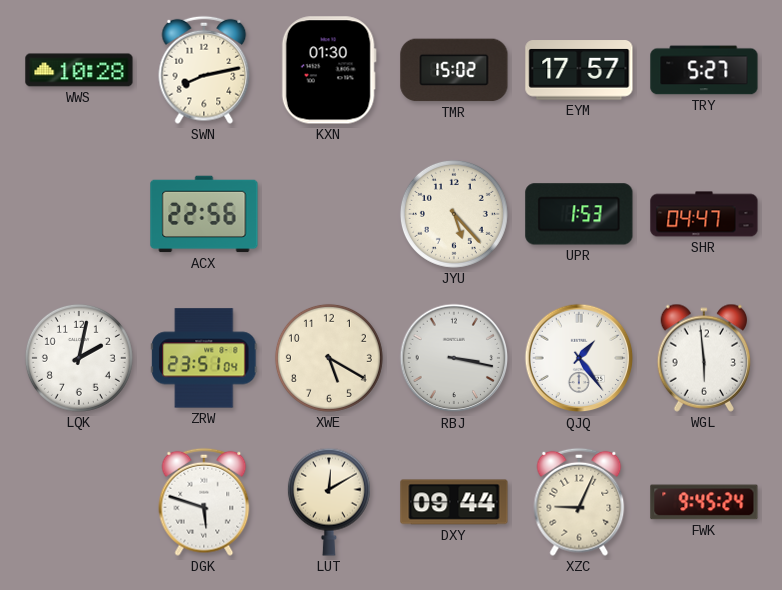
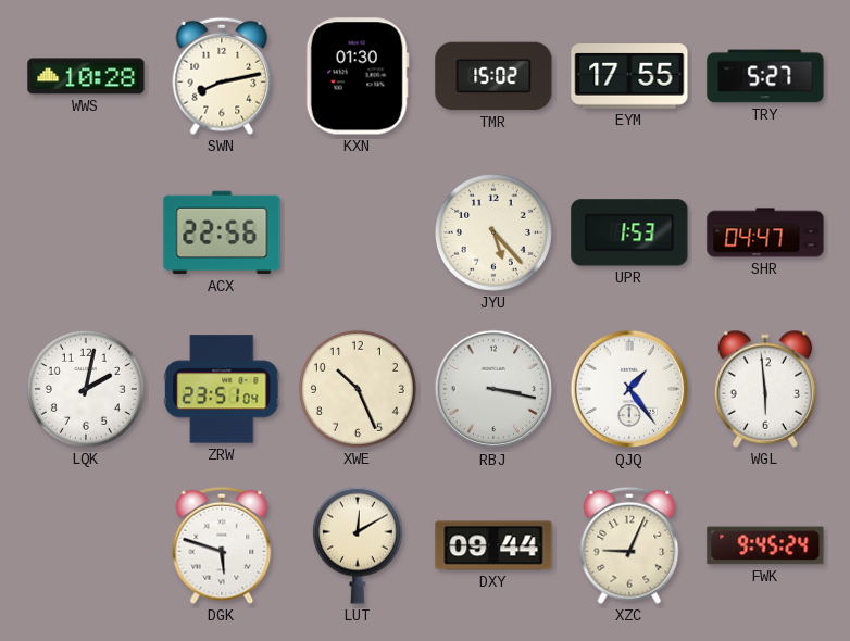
EYM: 17:57 -> 17:55
XWE: 5:20 -> 10:26
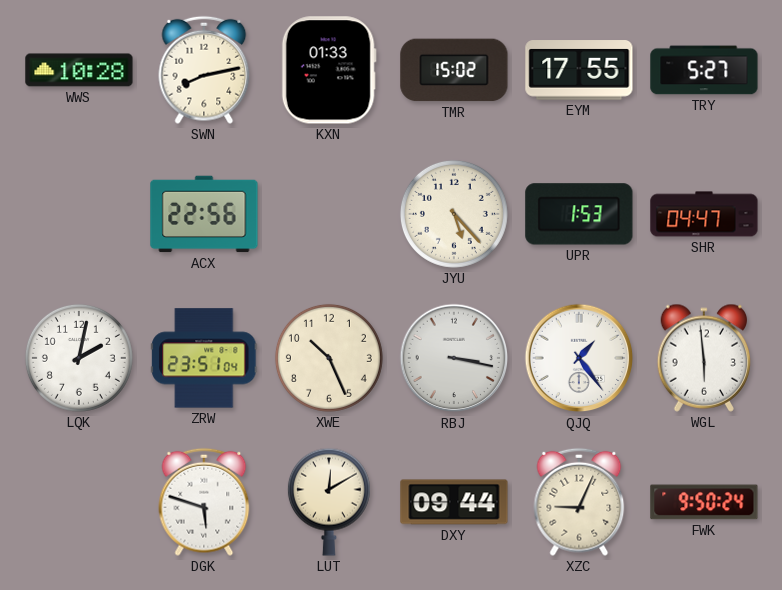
KXN: 01:30 -> 01:33
FWK: 9:45 -> 9:50
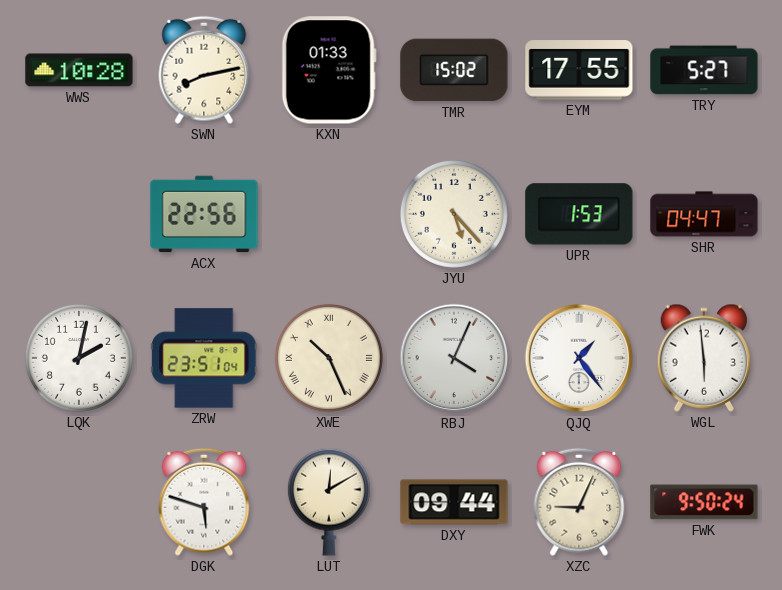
XWE numerals: Arabic -> Roman
RBJ: 3:17 -> 4:04
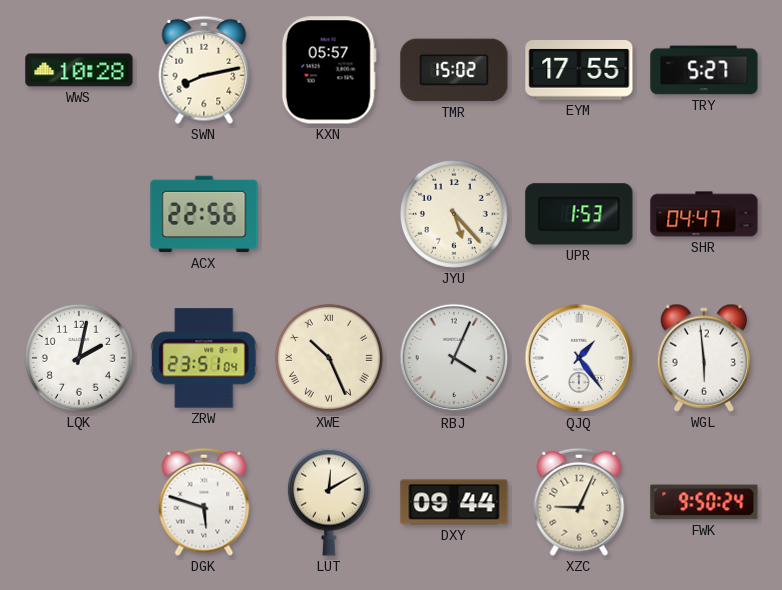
KXN: 01:33 -> 05:57
